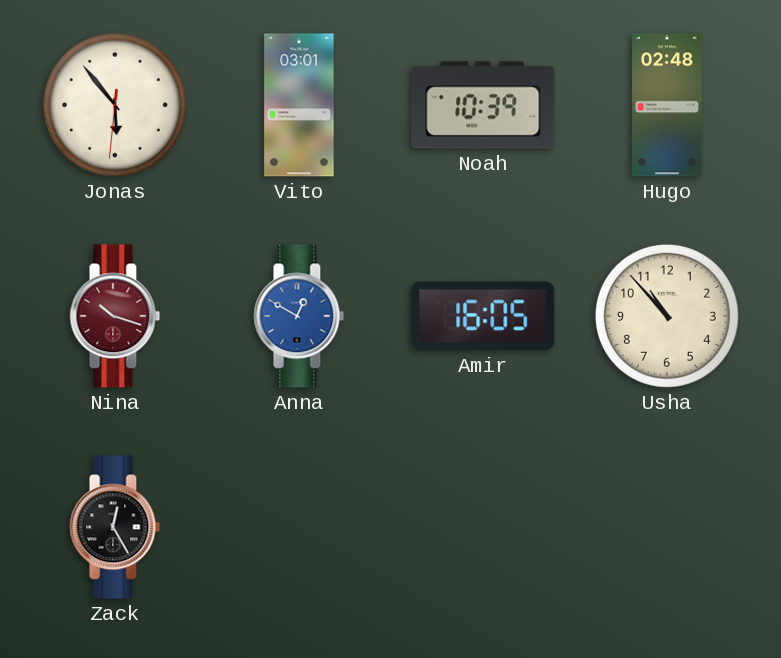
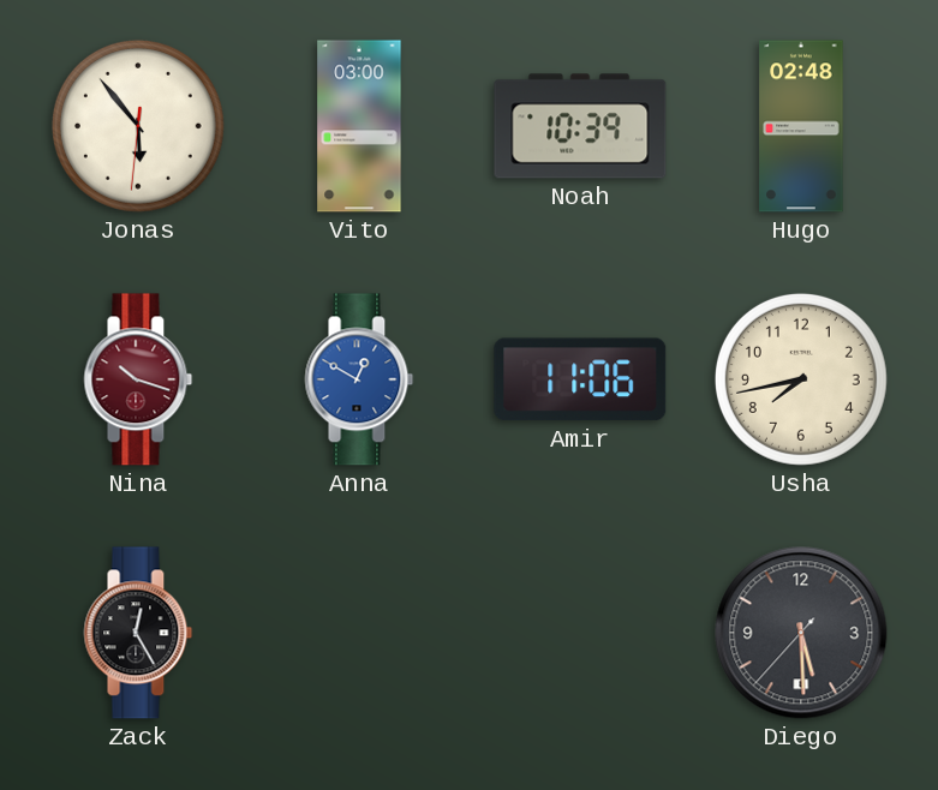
Vito: 03:01 -> 03:00
Amir: 16:05 -> 11:06
Usha: 10:53 -> 7:43
Diego: none -> 5:29
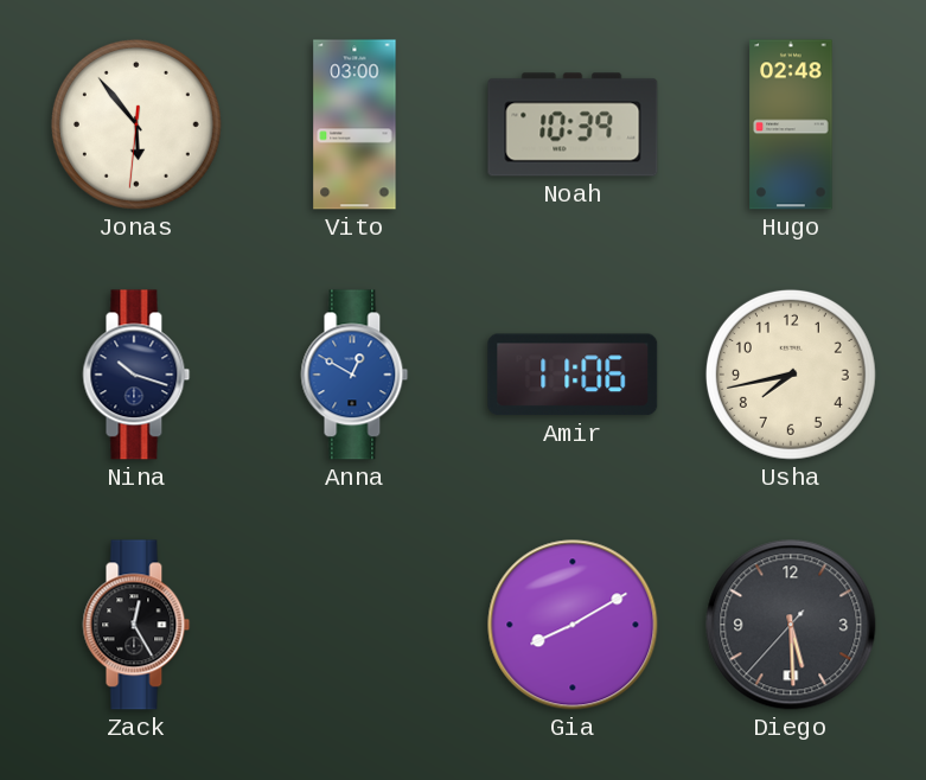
Nina dial: burgundy -> navy
Gia: none -> 8:10
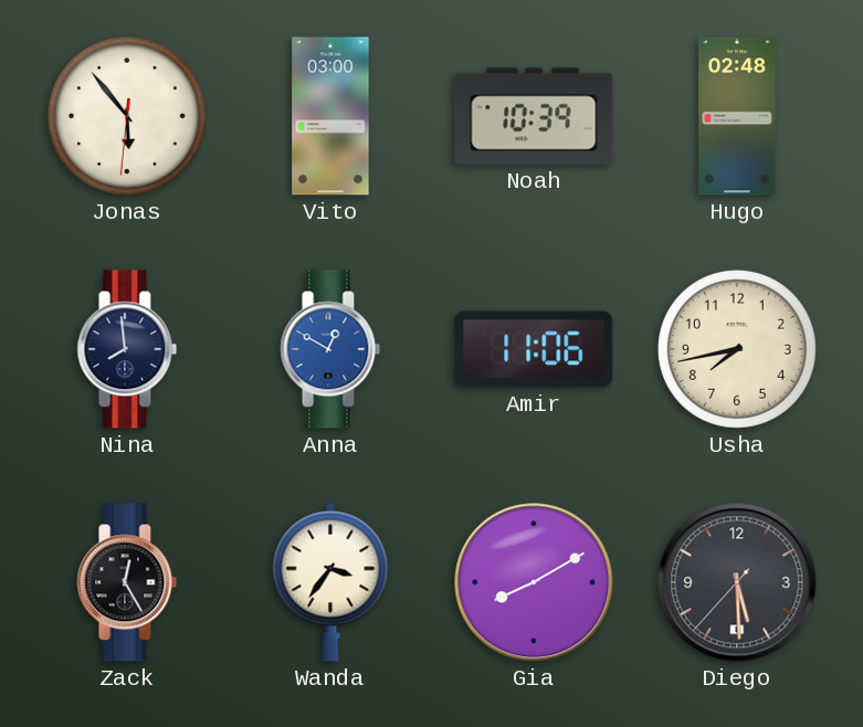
Nina: 10:18 -> 7:59
Wanda: none -> 3:36
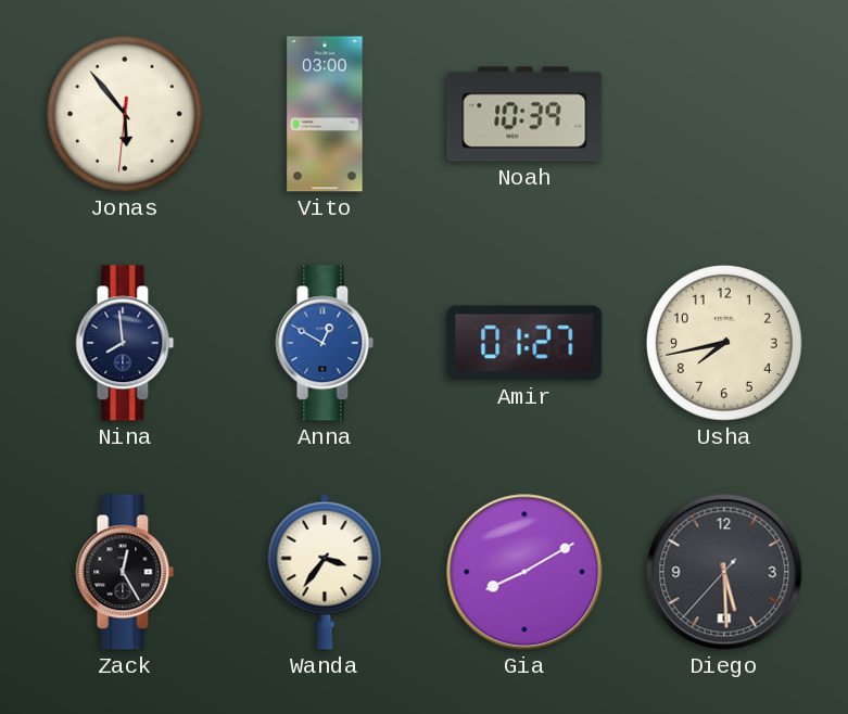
Hugo: 02:48 -> none
Amir: 11:06 -> 01:27
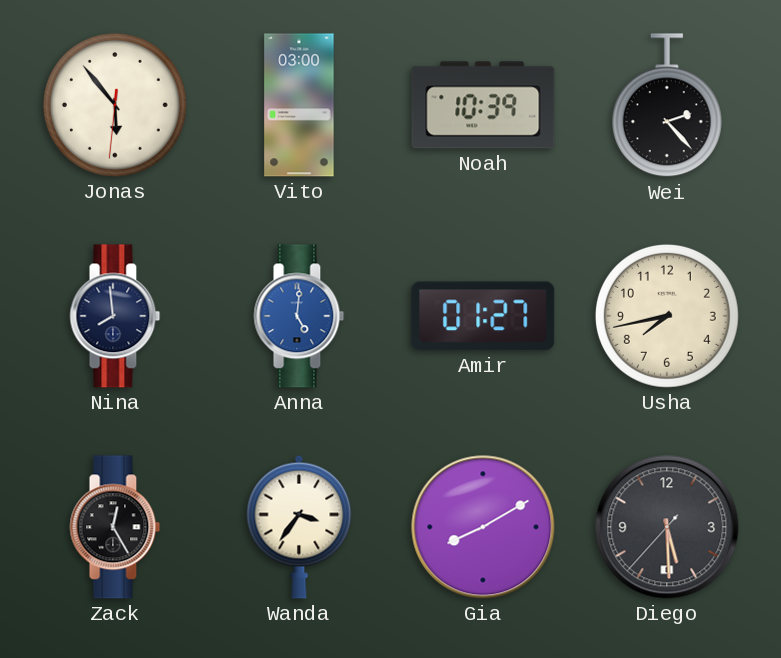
Wei: none -> 2:23
Anna: 12:50 -> 5:01
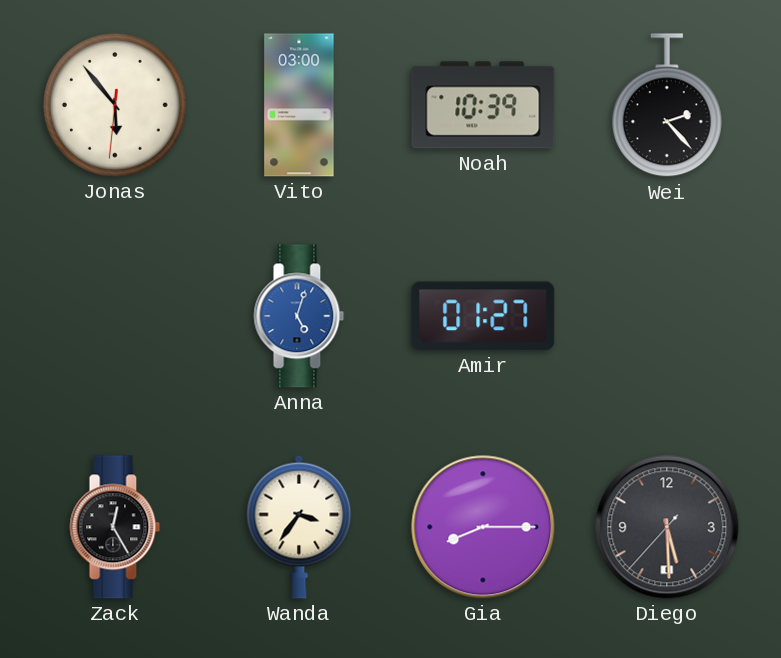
Nina: 7:59 -> none
Anna: 5:01 -> 5:03
Usha: 7:43 -> none
Gia: 8:10 -> 8:15
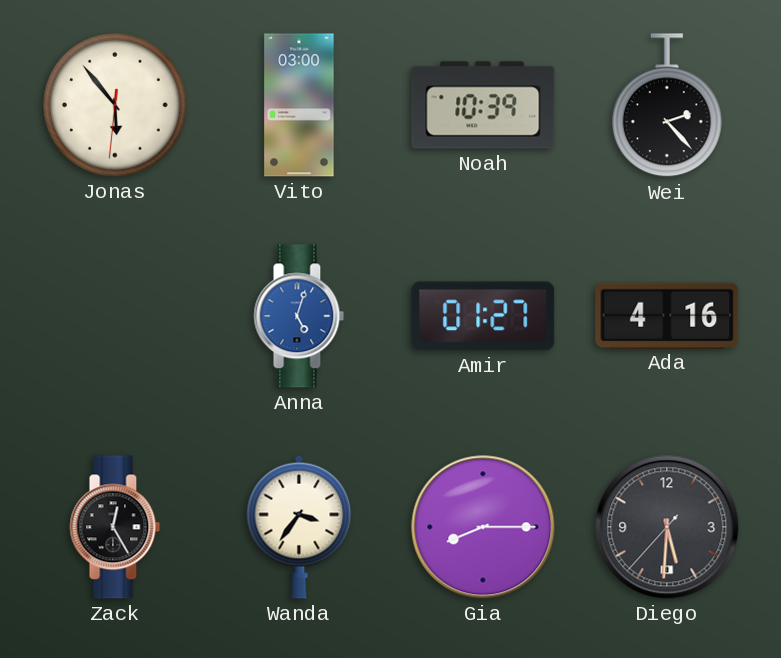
Ada: none -> 4:16
Diego: 5:29 -> 5:30
